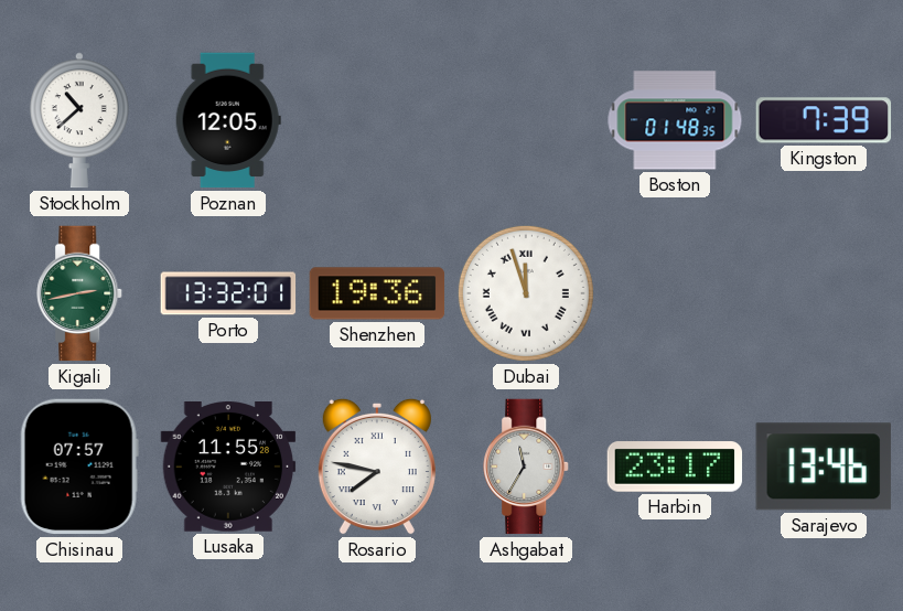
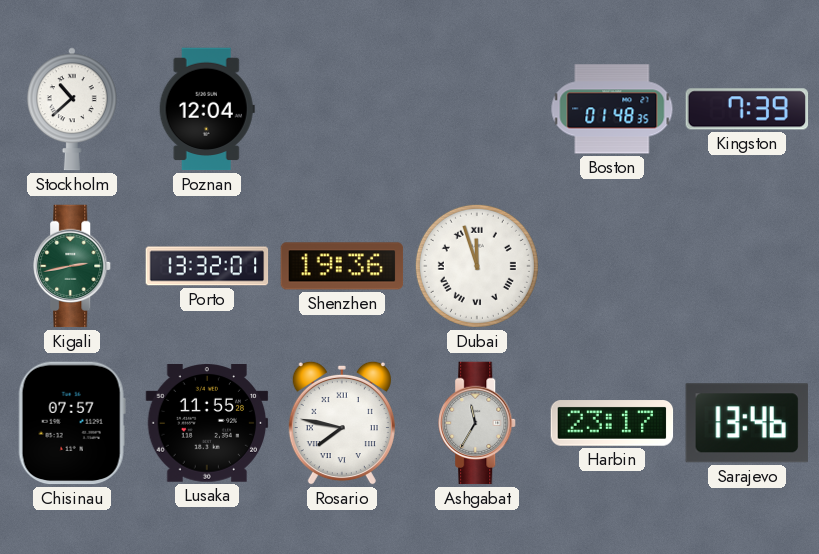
Poznan: 12:05 -> 12:04
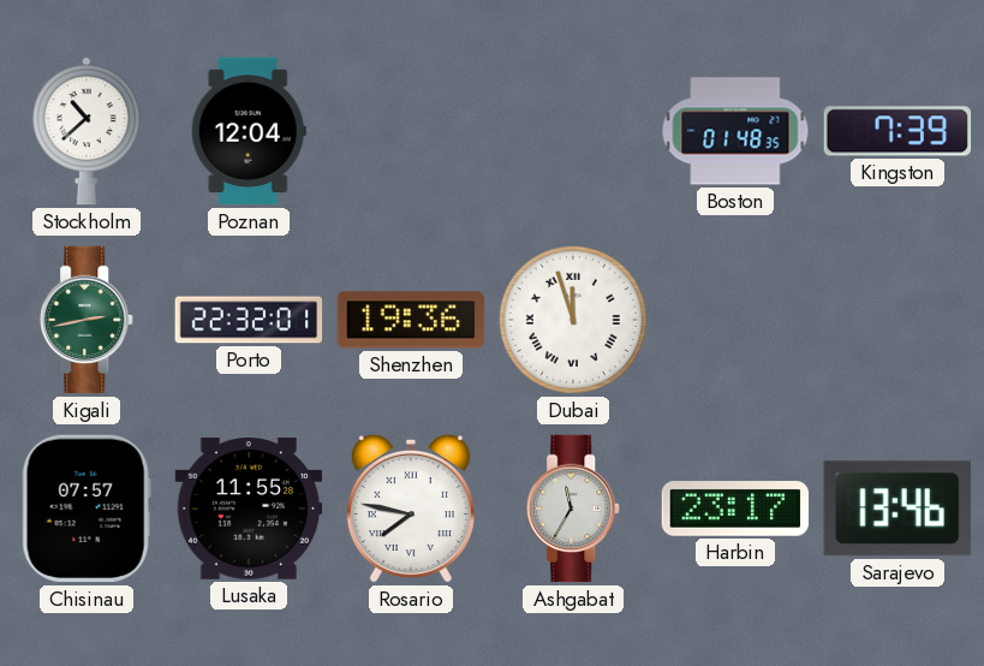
Porto: 13:32 -> 22:32
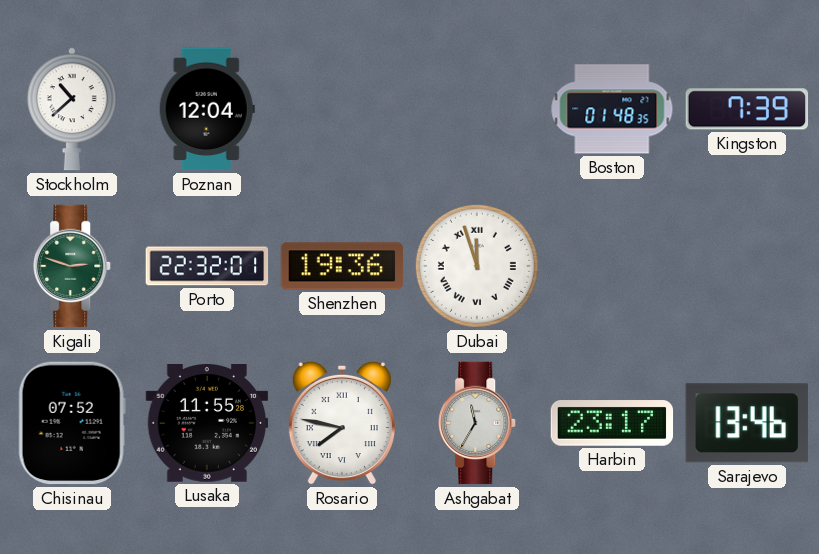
Kigali: 2:43 -> 2:48
Chisinau: 07:57 -> 07:52
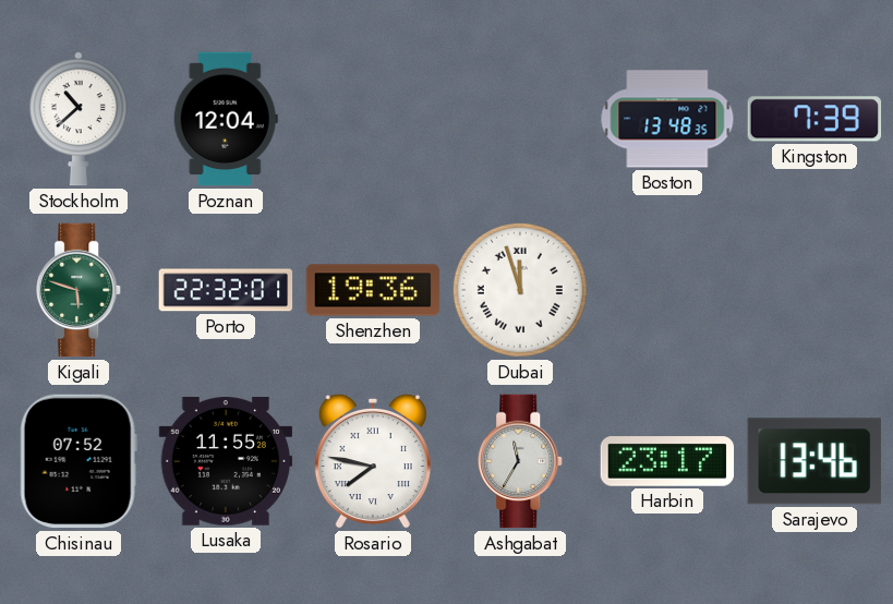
Boston: 01:48 -> 13:48
Kigali: 2:48 -> 5:48
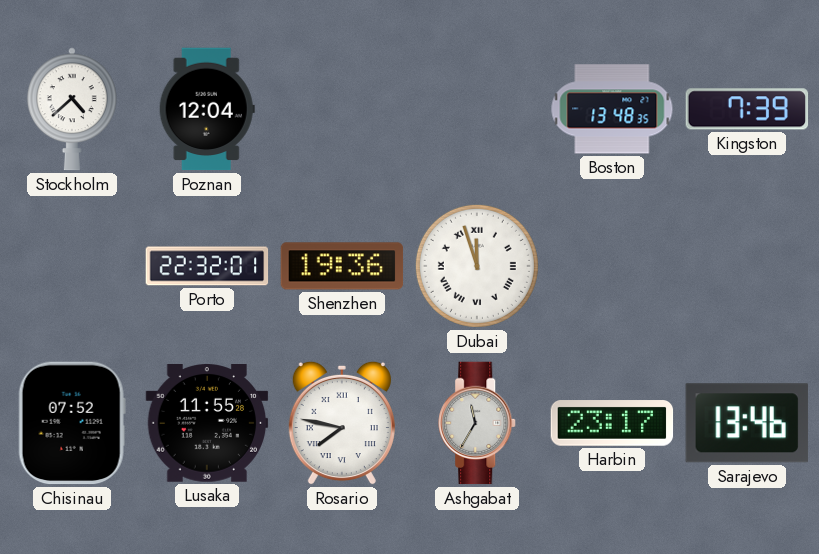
Stockholm: 10:38 -> 4:38
Kigali: 5:48 -> none
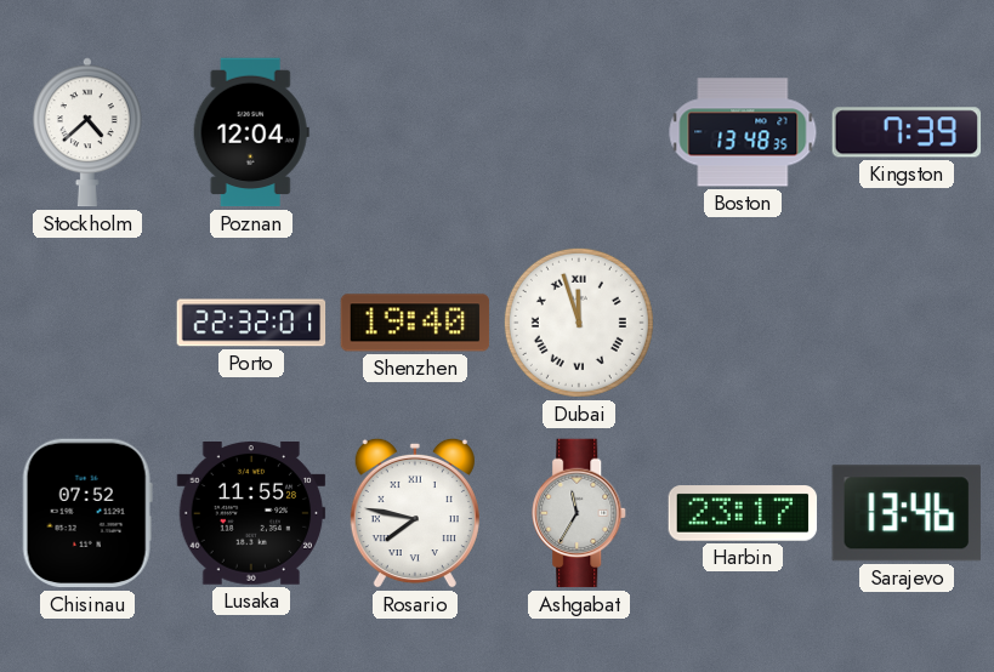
Shenzhen: 19:36 -> 19:40
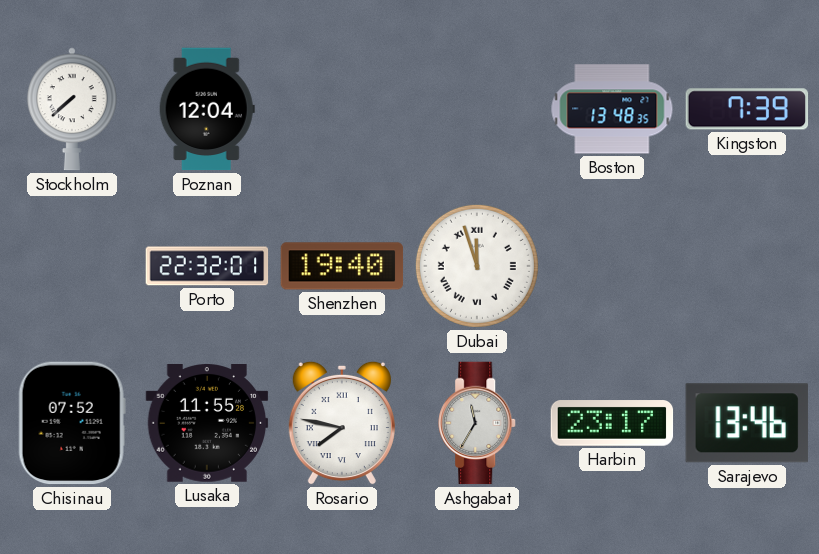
Stockholm: 4:38 -> 7:38
